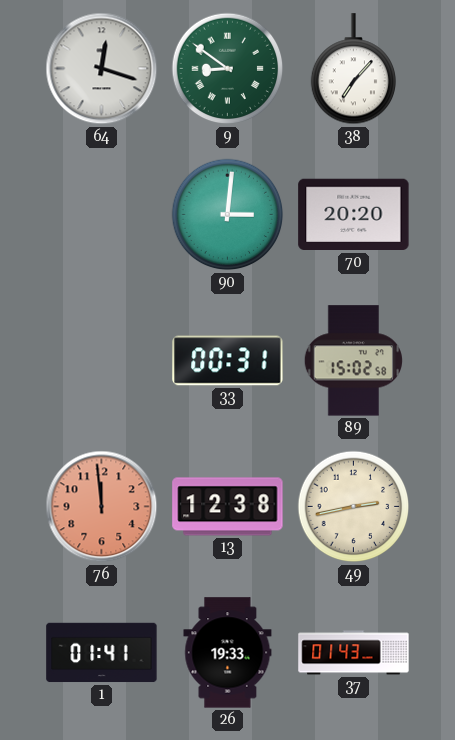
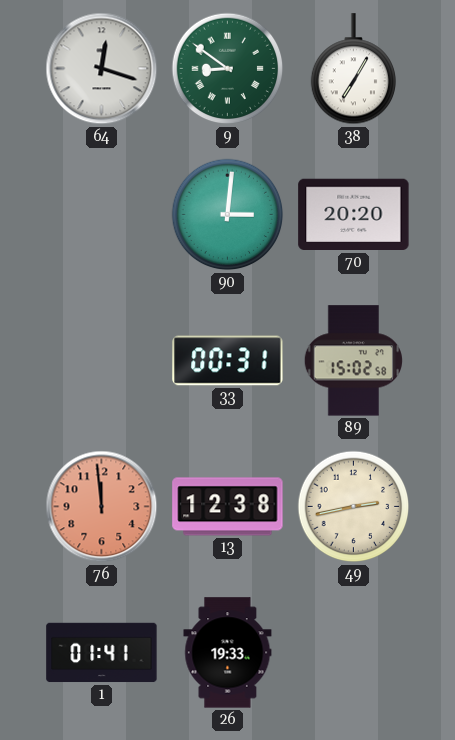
38: 7:07 -> 7:05
37: 01:43 -> none
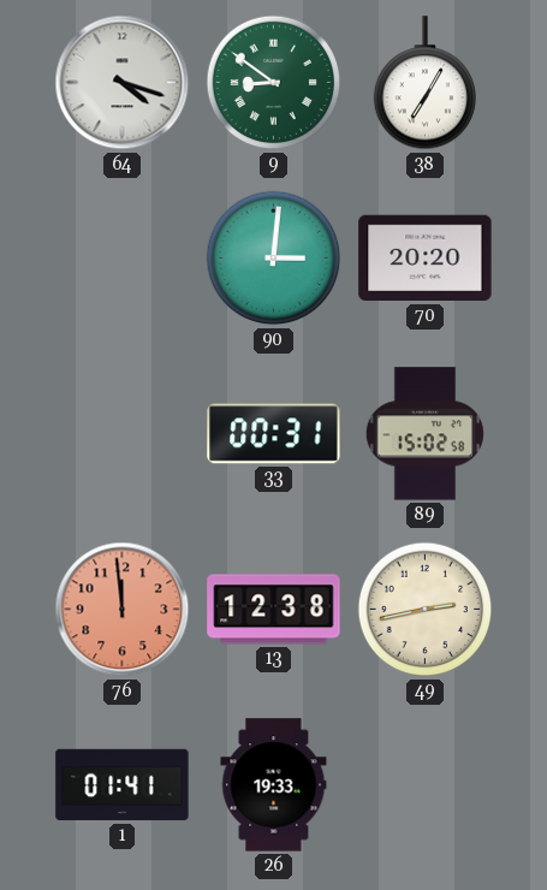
64: 12:18 -> 4:18
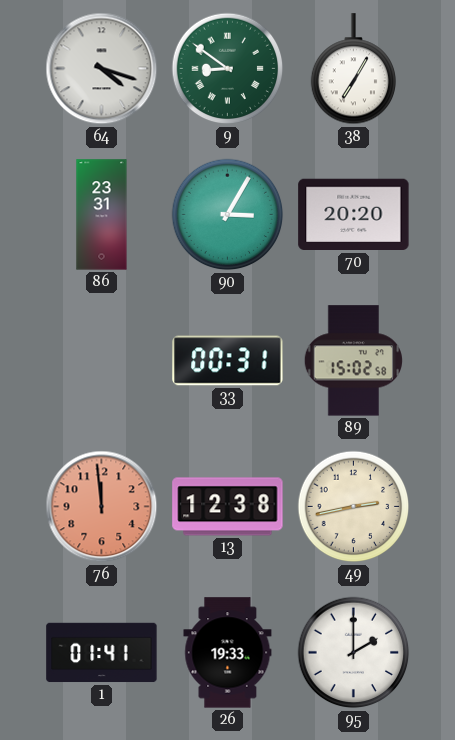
86: none -> 23:31
90: 3:01 -> 3:05
95: none -> 2:00
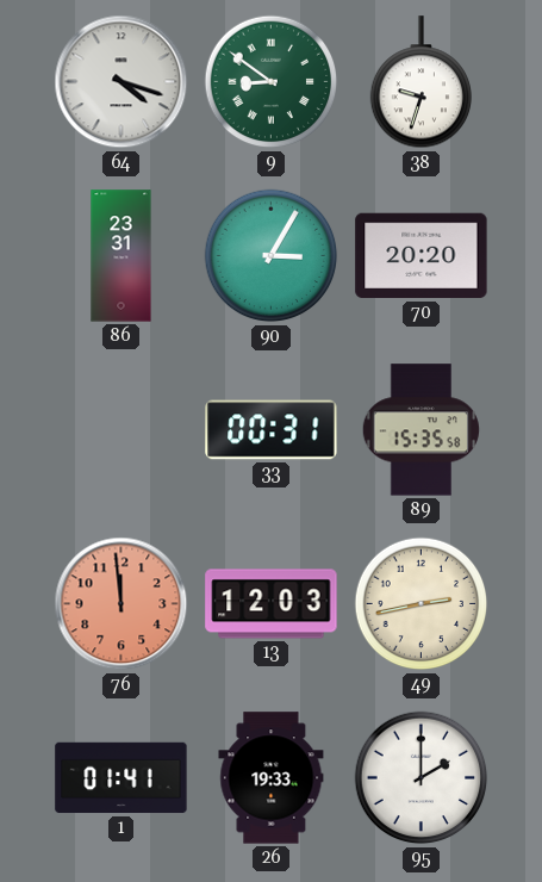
38: 7:05 -> 9:33
89: 15:02 -> 15:35
13: 12:38 -> 12:03
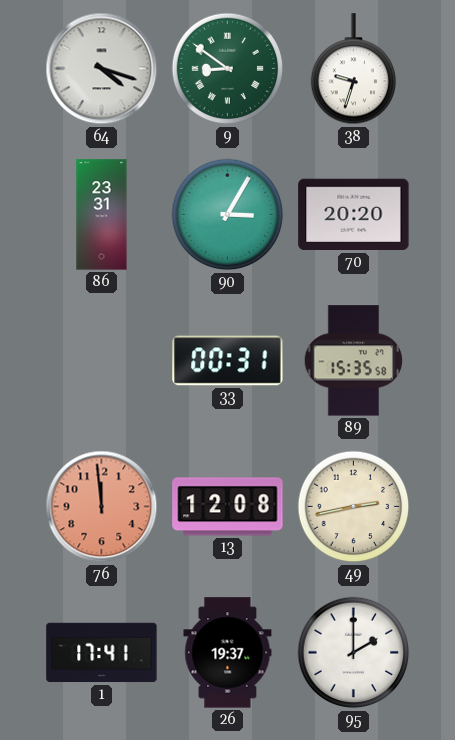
13: 12:03 -> 12:08
1: 01:41 -> 17:41
26: 19:33 -> 19:37
